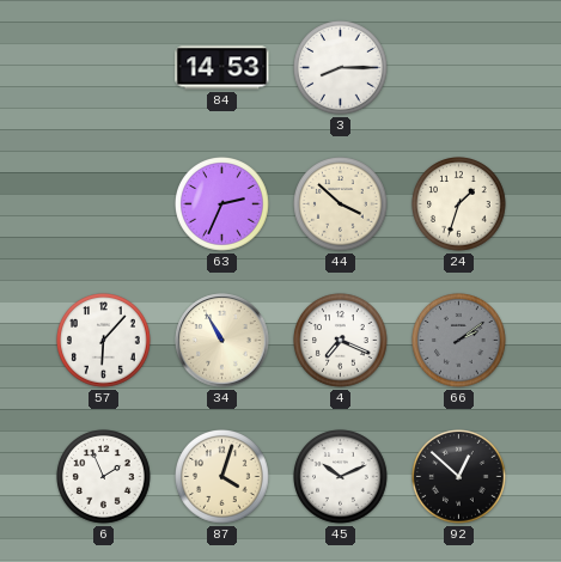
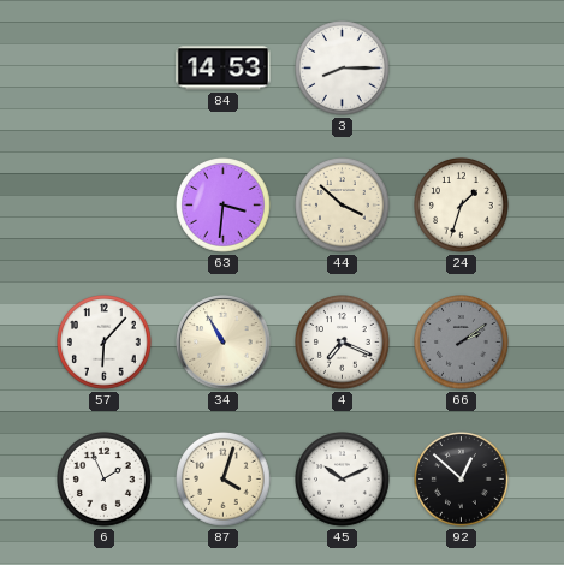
63: 2:34 -> 3:31
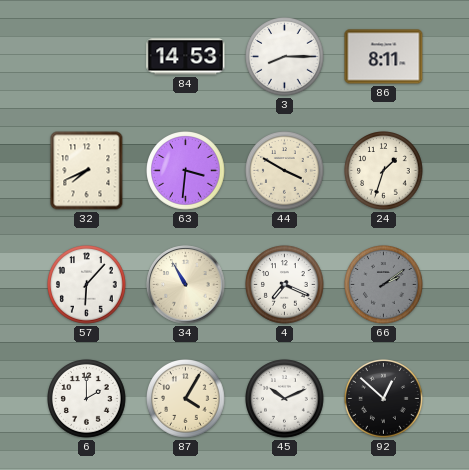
86: none -> 8:11
32: none -> 7:41
44: 3:52 -> 3:50
6: 1:56 -> 2:00
87: 4:03 -> 4:05
